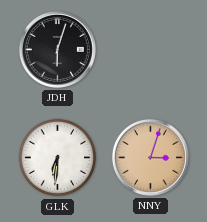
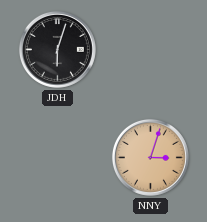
GLK: 6:31 -> none
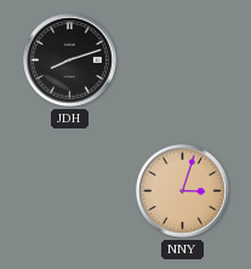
JDH: 6:03 -> 8:12
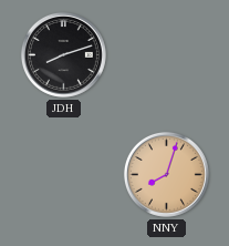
NNY: 3:03 -> 8:03
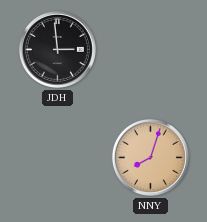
JDH: 8:12 -> 2:59
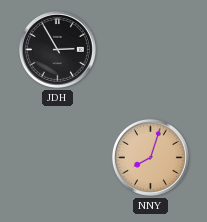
JDH: 2:59 -> 2:55
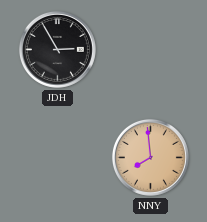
NNY: 8:03 -> 7:59
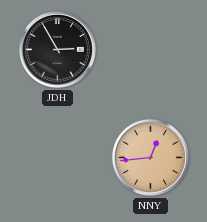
NNY: 7:59 -> 12:44
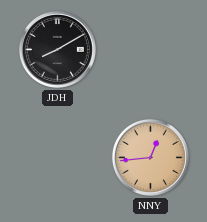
JDH: 2:55 -> 8:10
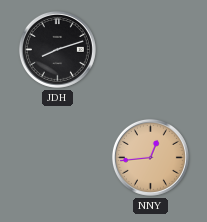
JDH: 8:10 -> 8:12
